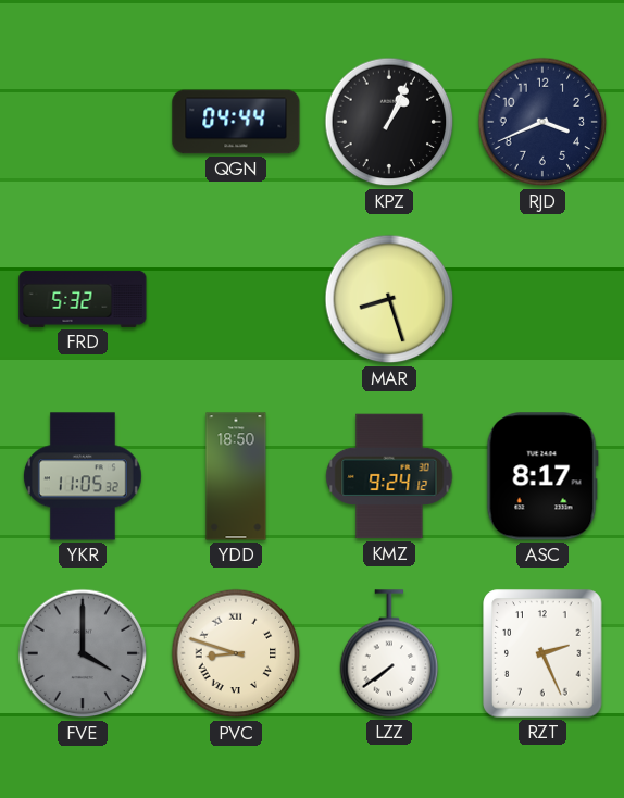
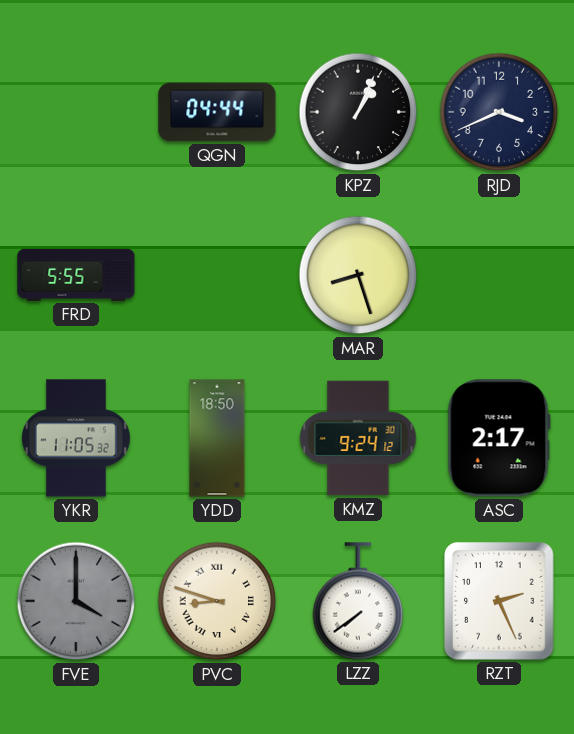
FRD: 5:32 -> 5:55
ASC: 8:17 -> 2:17
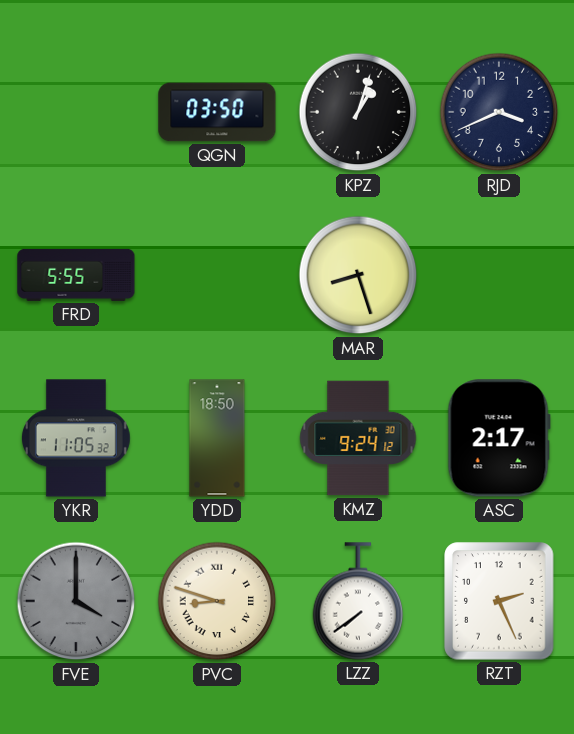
QGN: 04:44 -> 03:50
KPZ: 1:04 -> 1:03
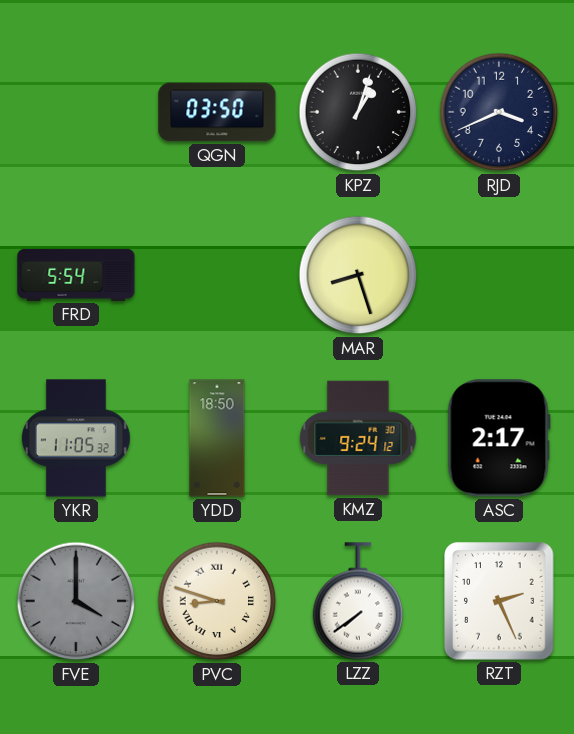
FRD: 5:55 -> 5:54
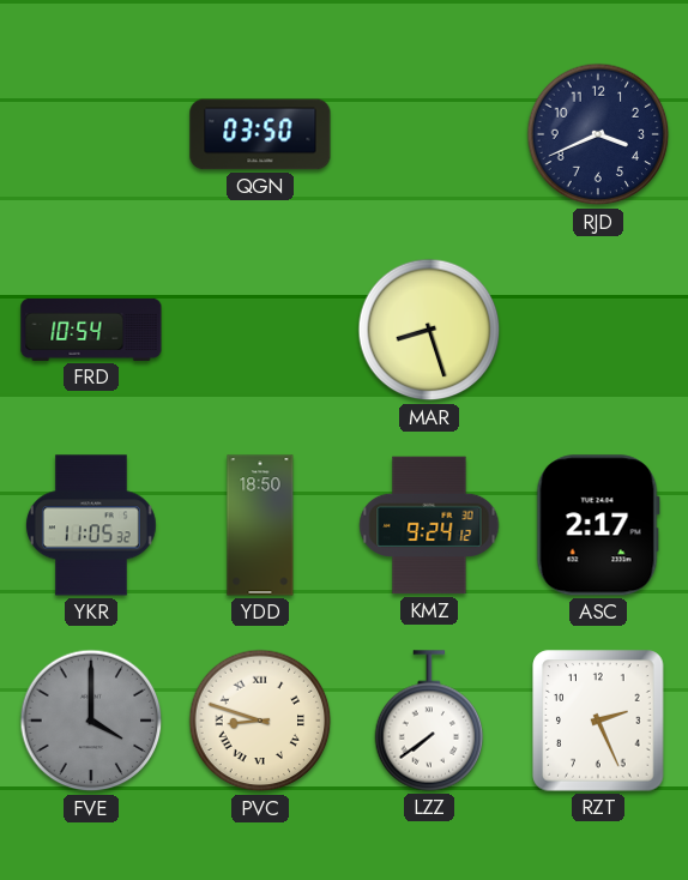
KPZ: 1:03 -> none
FRD: 5:54 -> 10:54
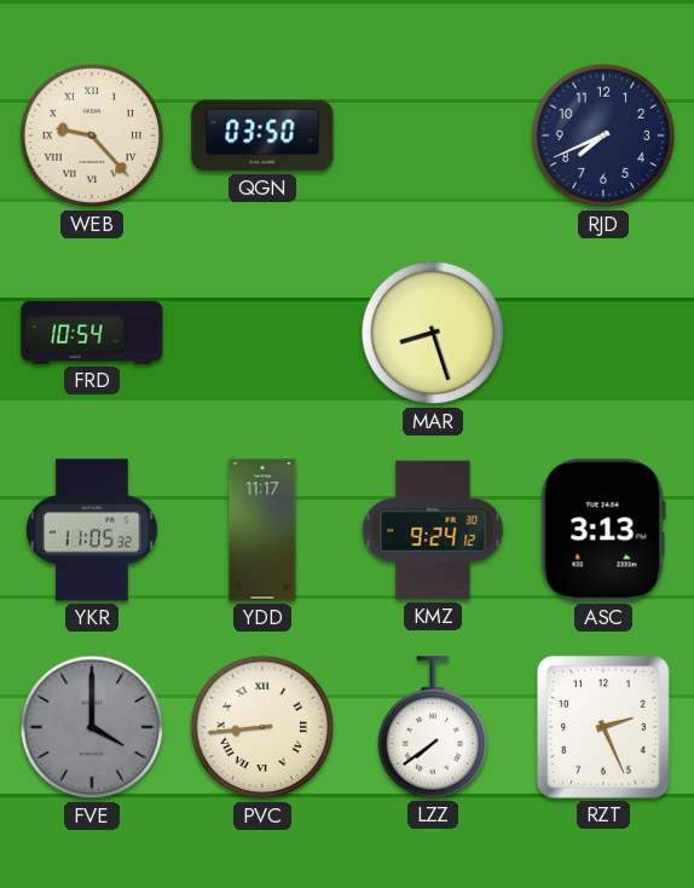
WEB: none -> 9:23
RJD: 3:41 -> 7:41
YDD: 18:50 -> 11:17
ASC: 2:17 -> 3:13
PVC: 8:48 -> 8:44
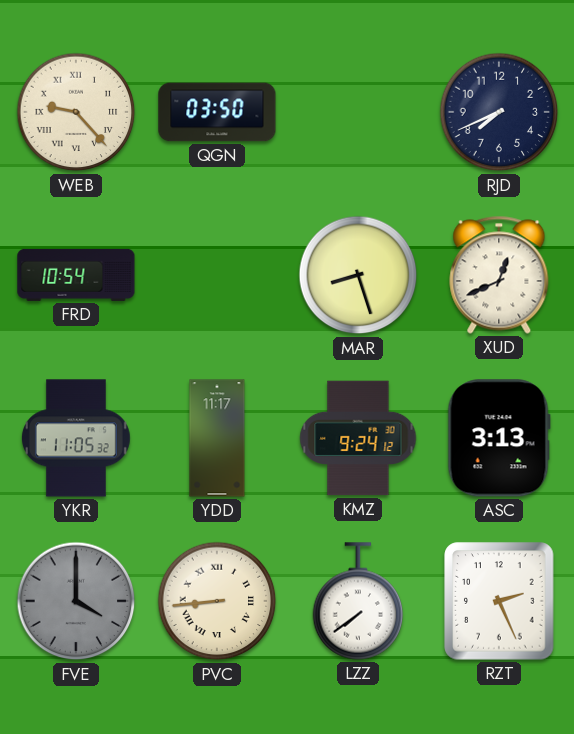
XUD: none -> 12:41
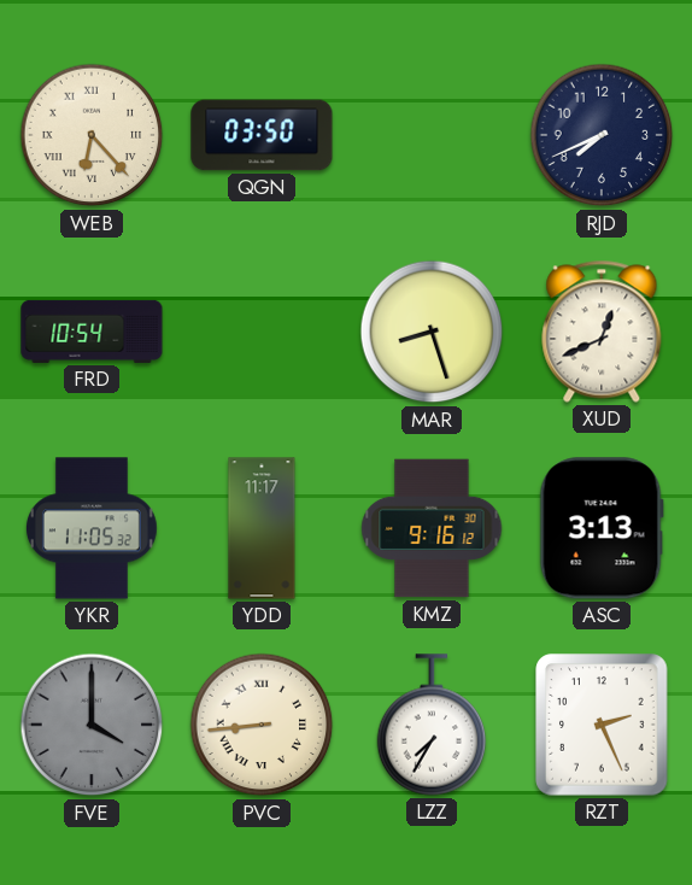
WEB: 9:23 -> 6:23
KMZ: 9:24 -> 9:16
LZZ: 7:39 -> 7:35
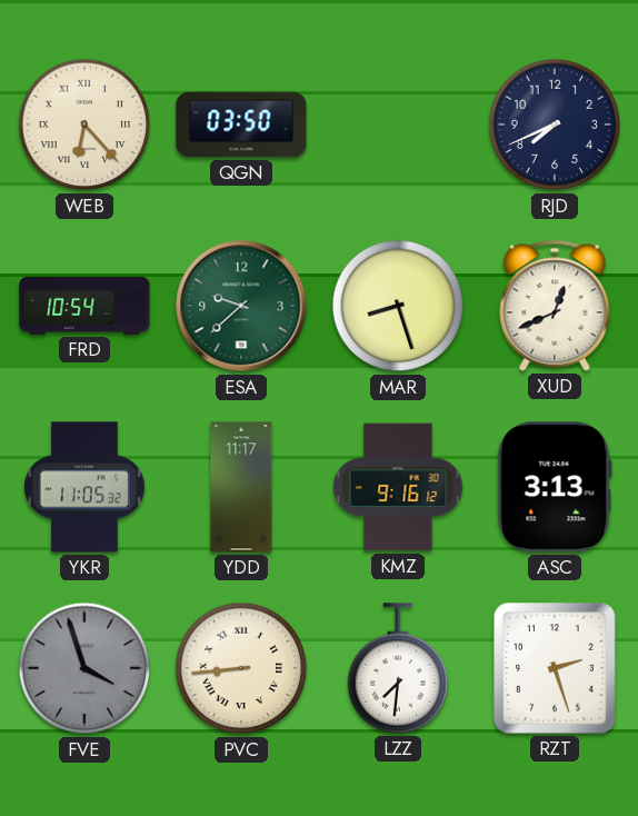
ESA: none -> 9:38
FVE: 4:00 -> 3:57
LZZ: 7:35 -> 7:31
RZT: 2:26 -> 2:27
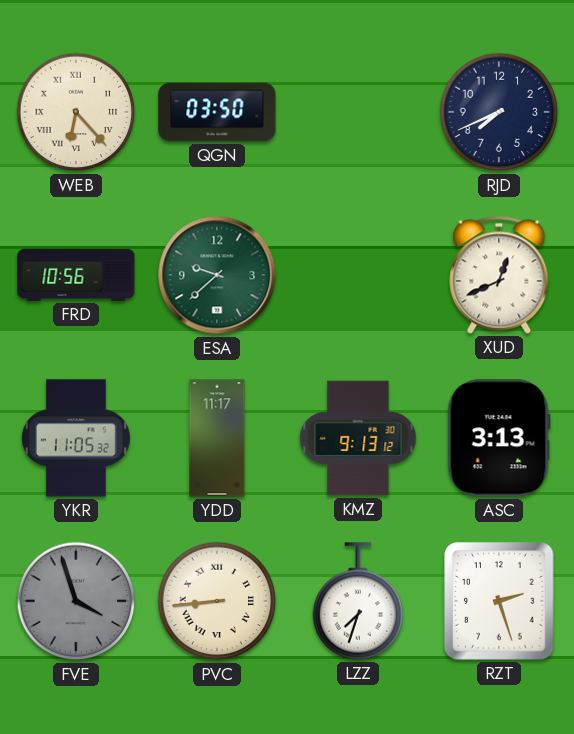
FRD: 10:54 -> 10:56
MAR: 8:27 -> none
KMZ: 9:16 -> 9:13
LZZ: 7:31 -> 7:33
